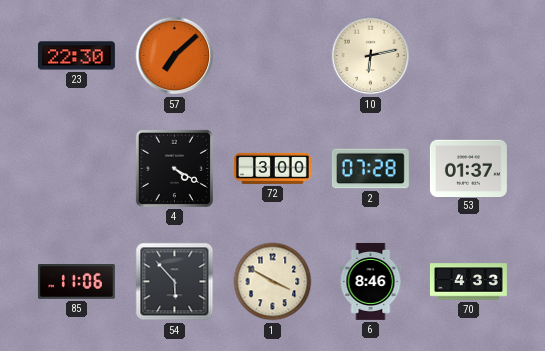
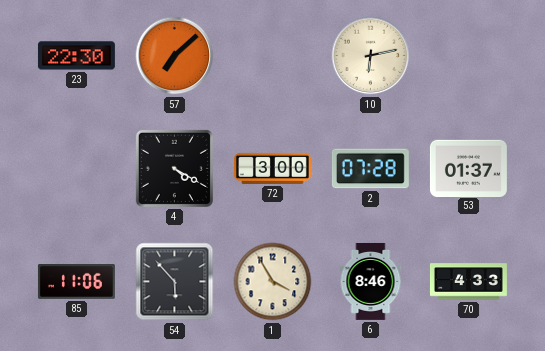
1: 3:50 -> 3:55
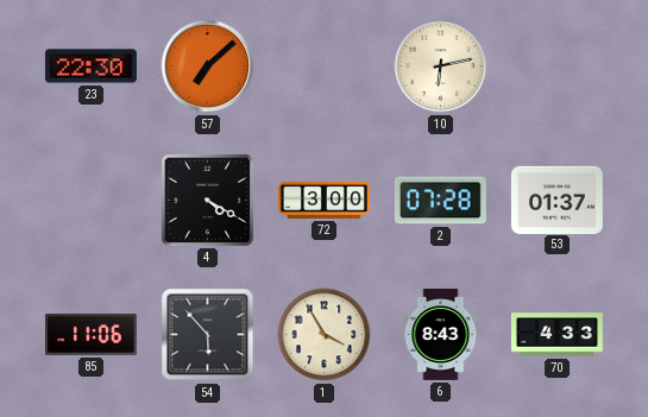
6: 8:46 -> 8:43
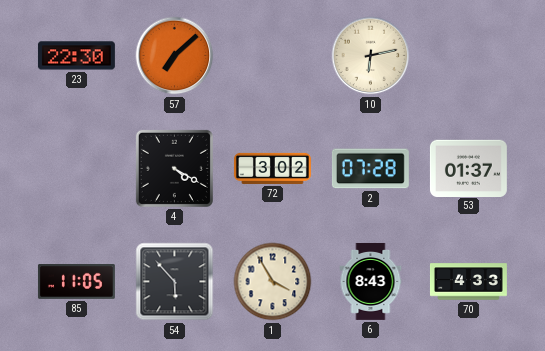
72: 3:00 -> 3:02
85: 11:06 -> 11:05
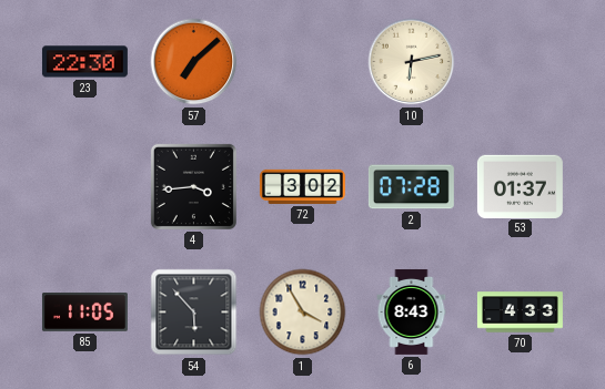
4: 4:20 -> 3:44
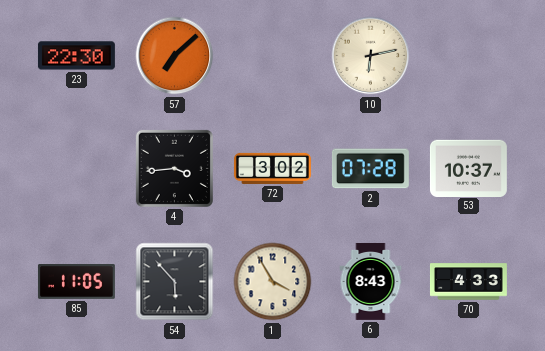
53: 01:37 -> 10:37
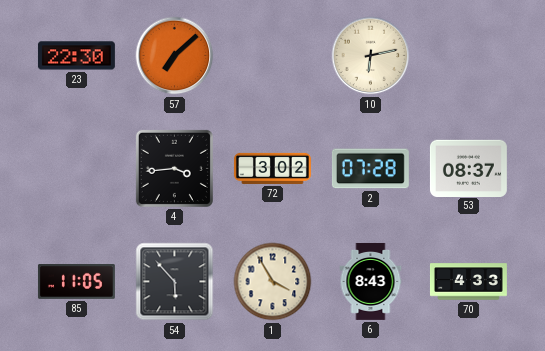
53: 10:37 -> 08:37
